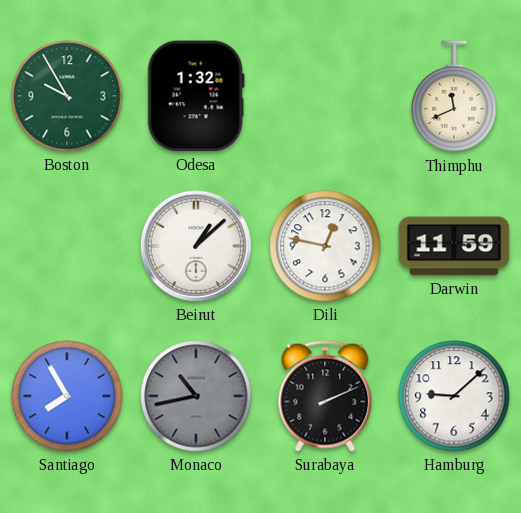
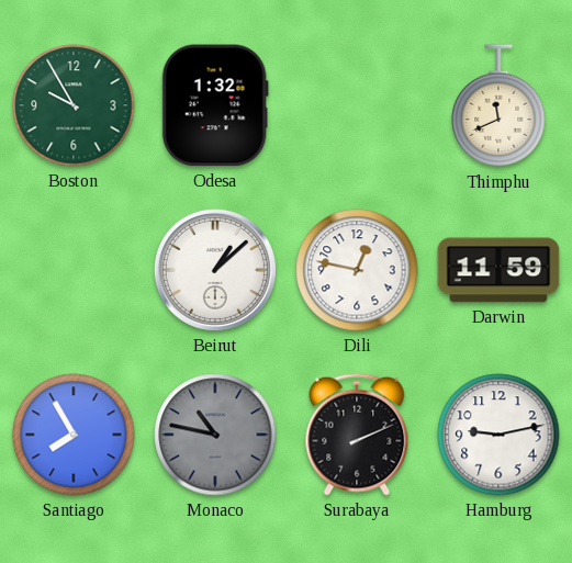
Monaco: 10:43 -> 10:47
Hamburg: 9:08 -> 9:13
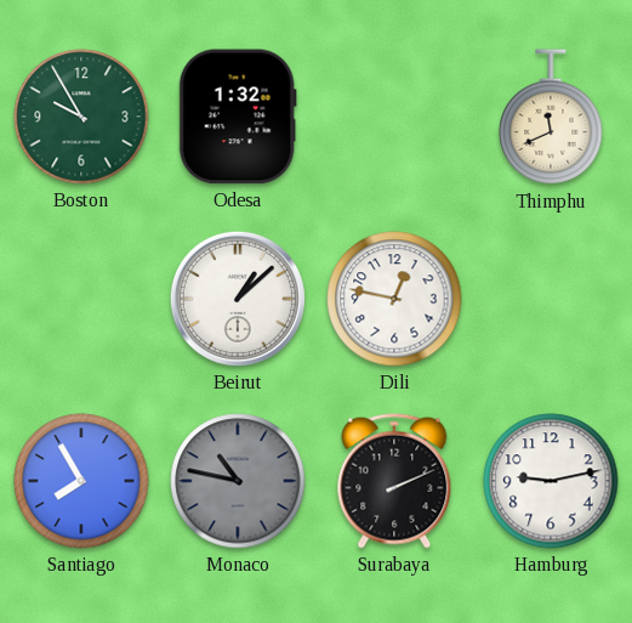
Darwin: 11:59 -> none
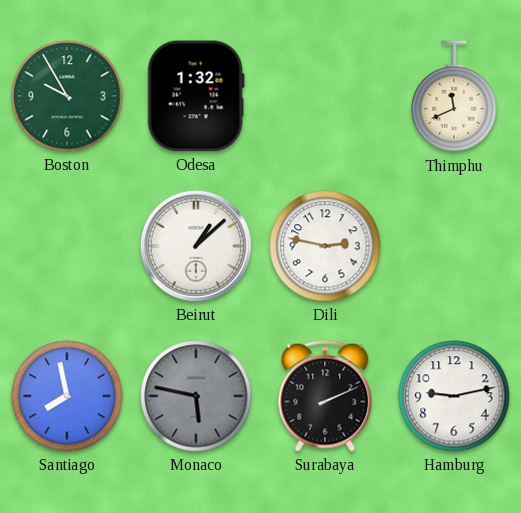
Dili: 12:47 -> 2:47
Santiago: 7:55 -> 7:58
Monaco: 10:47 -> 5:47
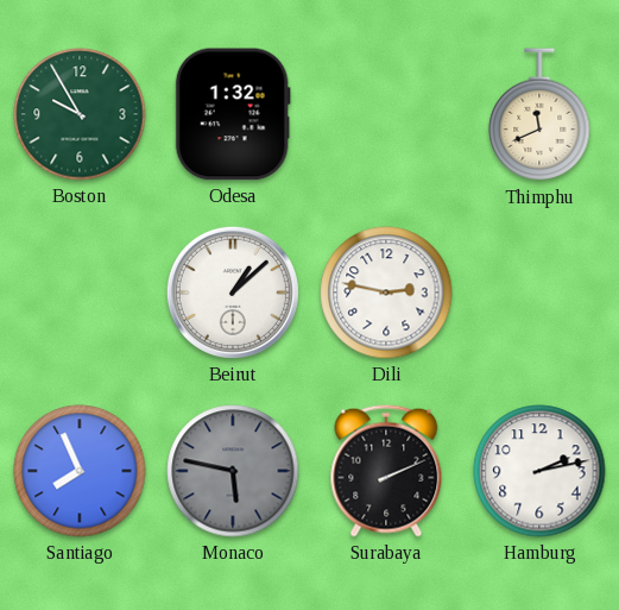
Santiago: 7:58 -> 7:56
Hamburg: 9:13 -> 2:13
